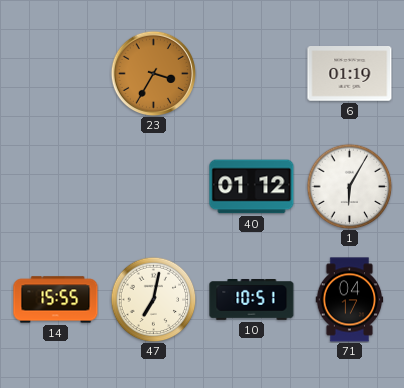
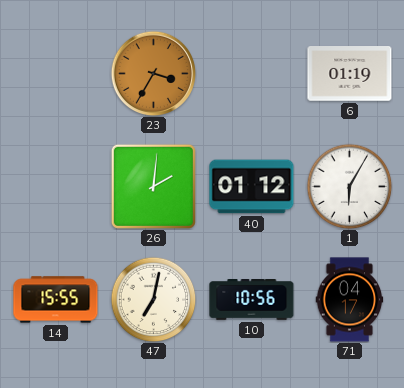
26: none -> 2:01
10: 10:51 -> 10:56
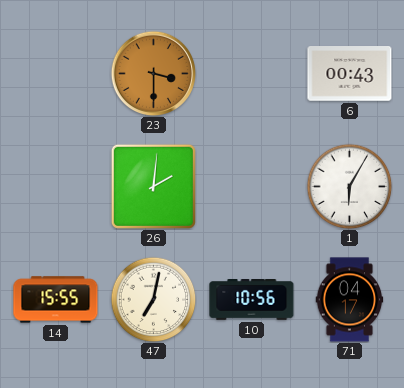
23: 3:35 -> 3:30
6: 01:19 -> 00:43
40: 01:12 -> none
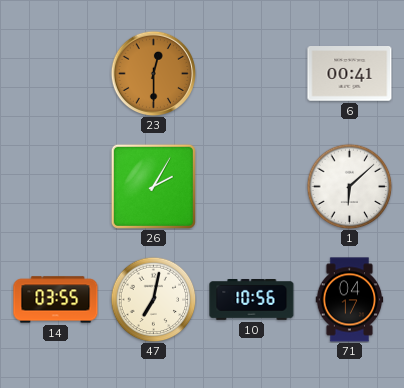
23: 3:30 -> 12:30
6: 00:43 -> 00:41
26: 2:01 -> 2:05
1: 6:05 -> 6:08
14: 15:55 -> 03:55
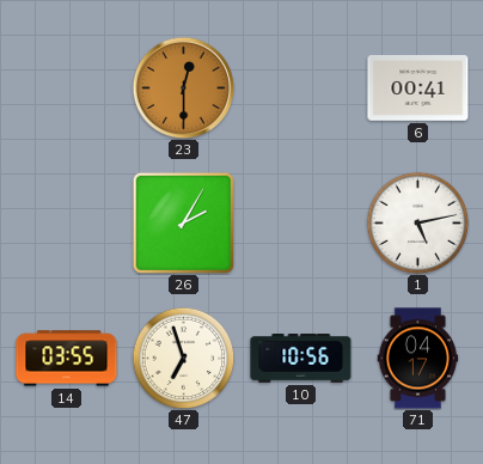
1: 6:08 -> 5:13
47: 7:02 -> 6:57
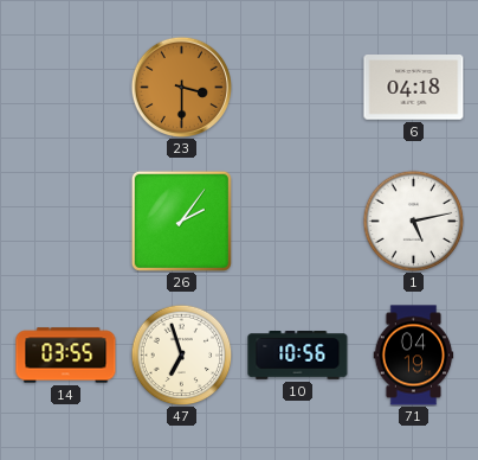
23: 12:30 -> 3:30
6: 00:41 -> 04:18
26: 2:05 -> 2:06
71: 04:17 -> 04:19
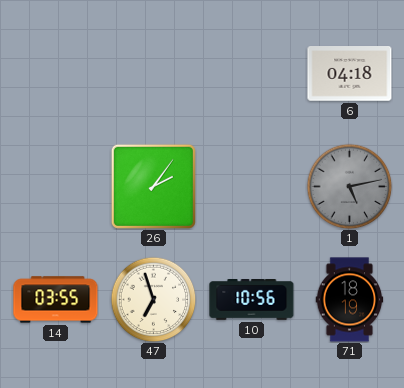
23: 3:30 -> none
1 dial: white -> grey
71: 04:19 -> 18:19
